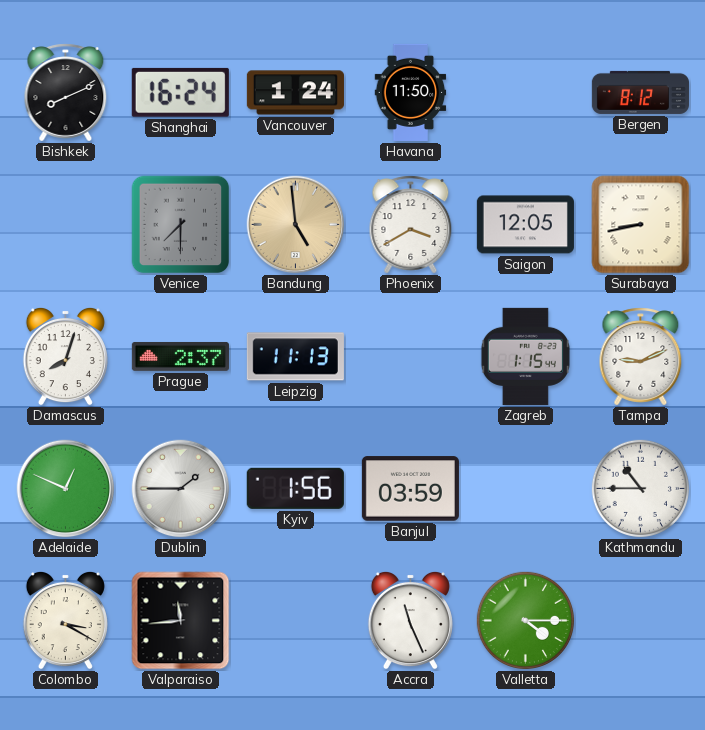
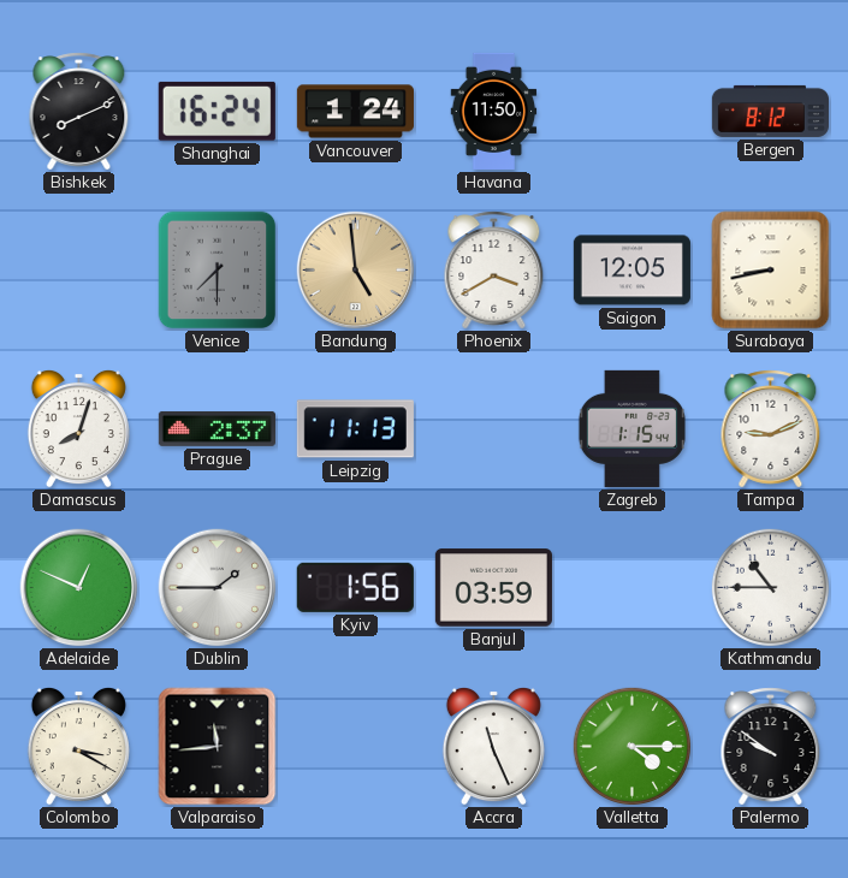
Palermo: none -> 9:51
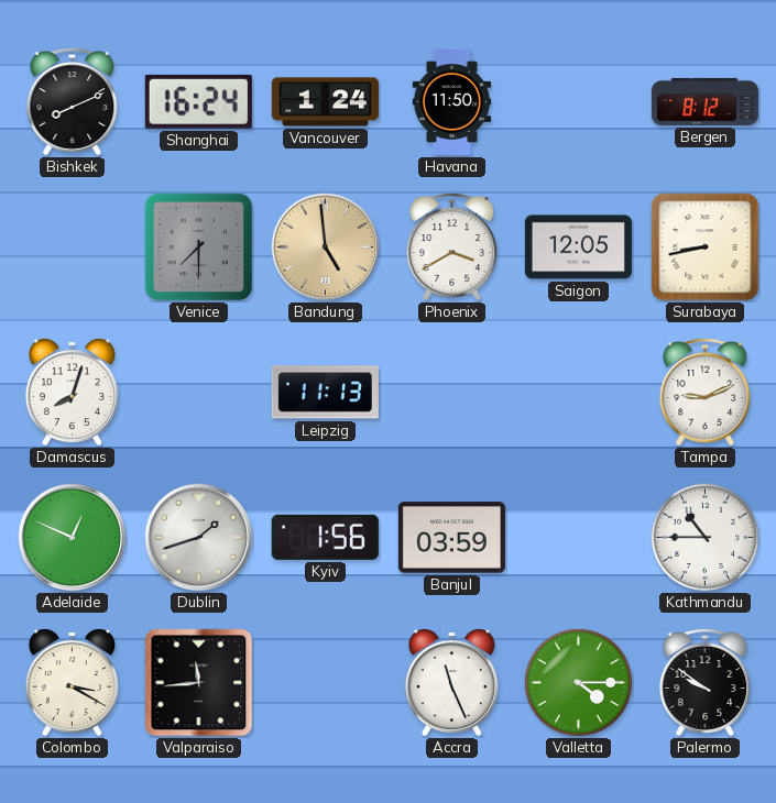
Prague: 2:37 -> none
Zagreb: 1:15 -> none
Dublin: 1:45 -> 1:42
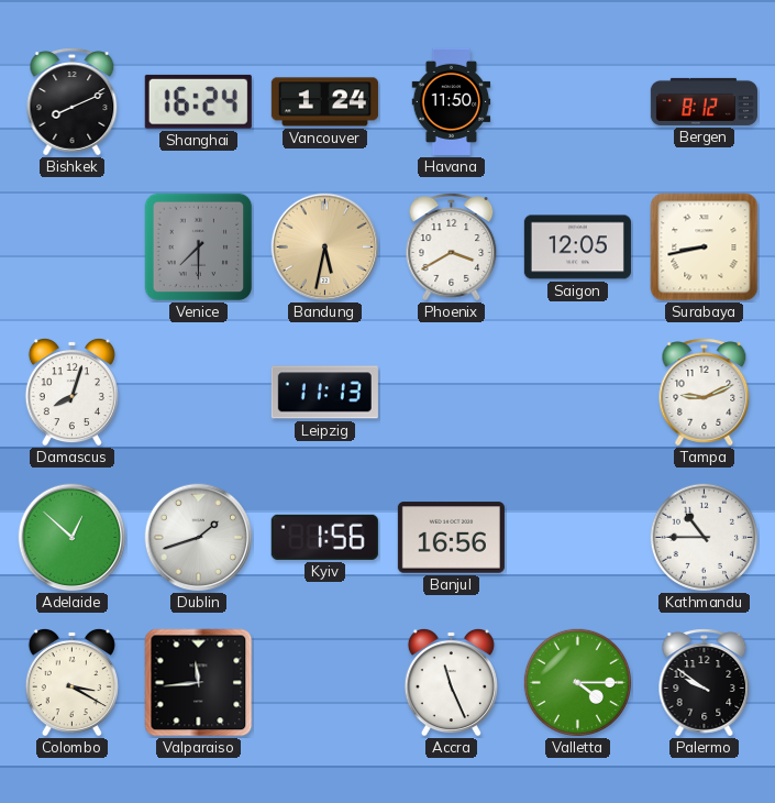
Bandung: 4:59 -> 5:32
Adelaide: 12:49 -> 12:52
Banjul: 03:59 -> 16:56
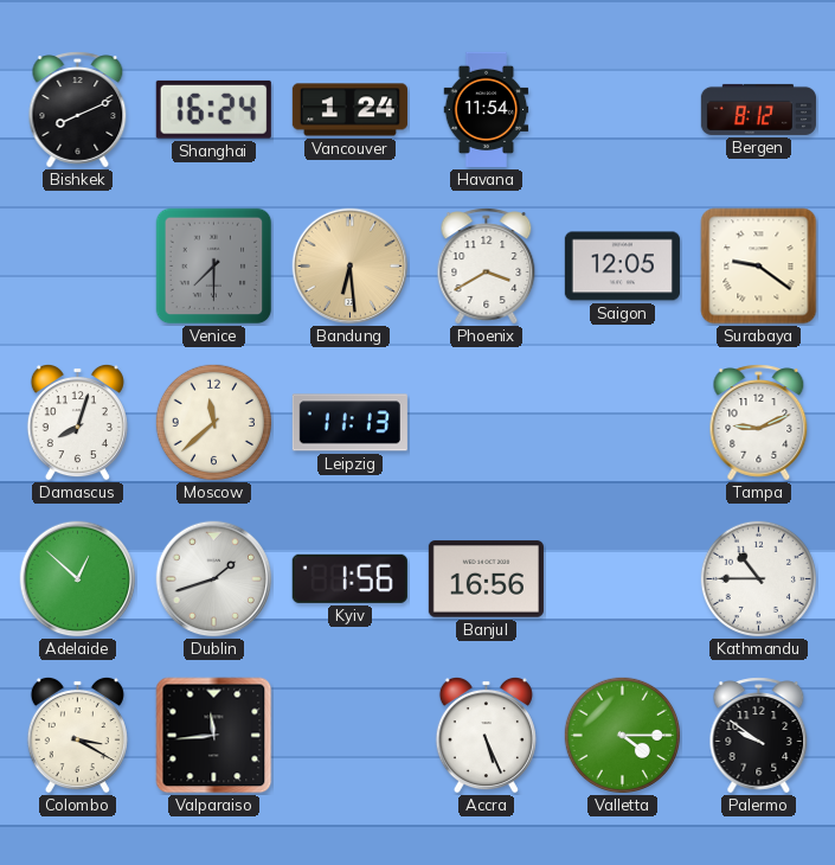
Havana: 11:50 -> 11:54
Bandung: 5:32 -> 6:29
Surabaya: 8:43 -> 9:21
Moscow: none -> 11:38
Accra: 11:26 -> 5:26
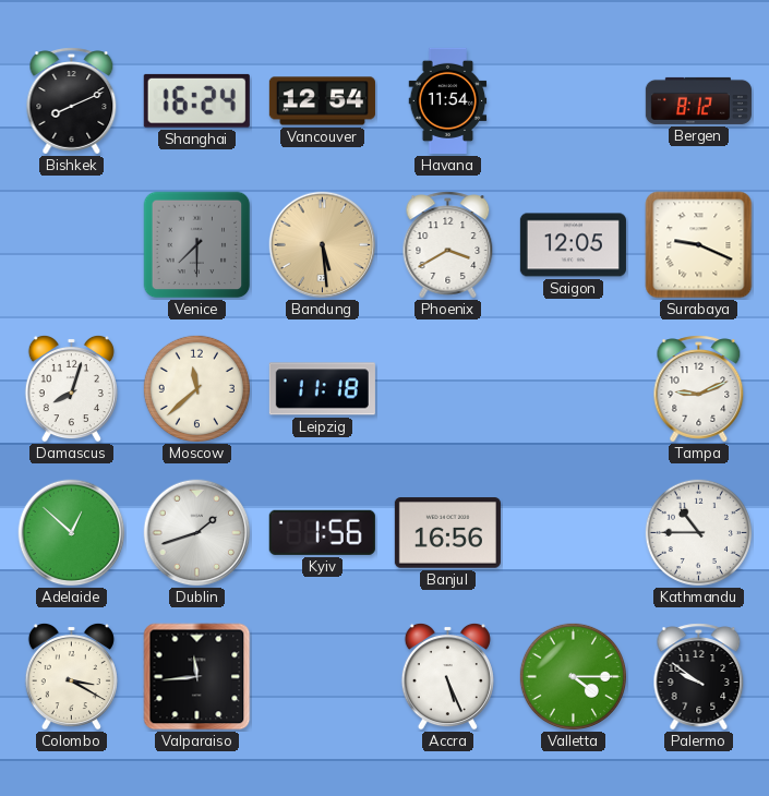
Vancouver: 1:24 -> 12:54
Bandung: 6:29 -> 5:29
Surabaya: 9:21 -> 9:19
Leipzig: 11:13 -> 11:18
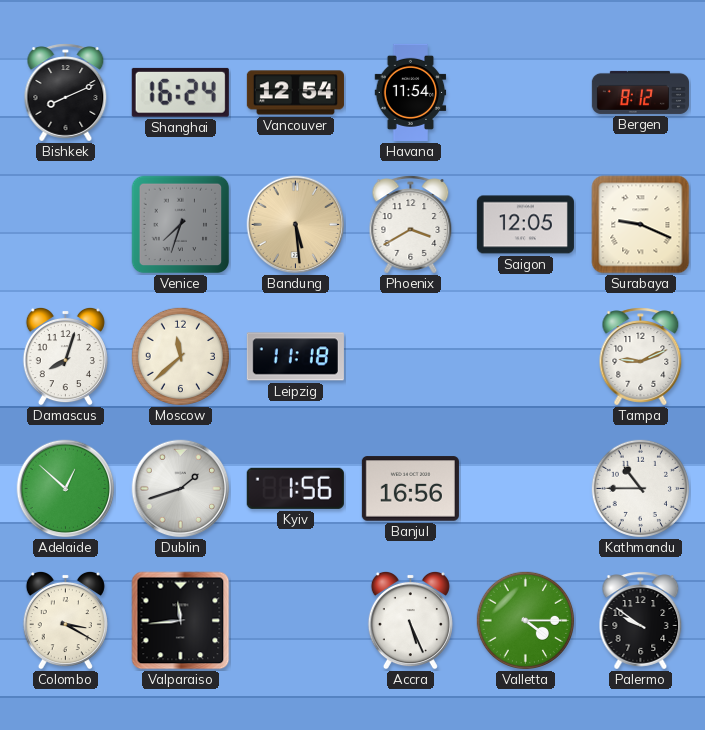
Venice: 7:30 -> 7:33
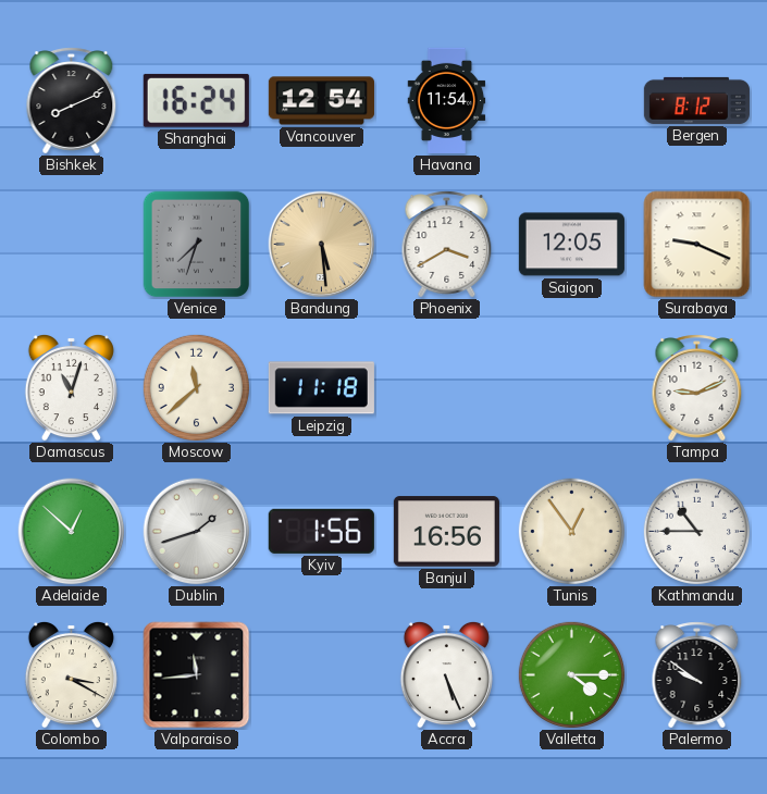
Damascus: 8:03 -> 11:03
Tunis: none -> 12:54
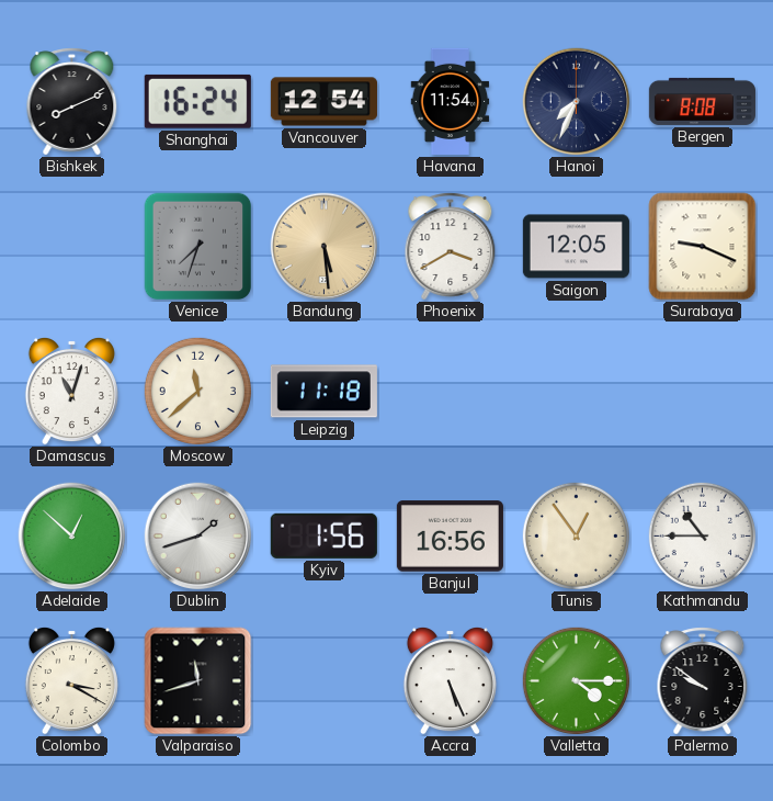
Hanoi: none -> 7:34
Bergen: 8:12 -> 8:08
Tampa: 9:11 -> none
Valparaiso: 11:44 -> 11:42
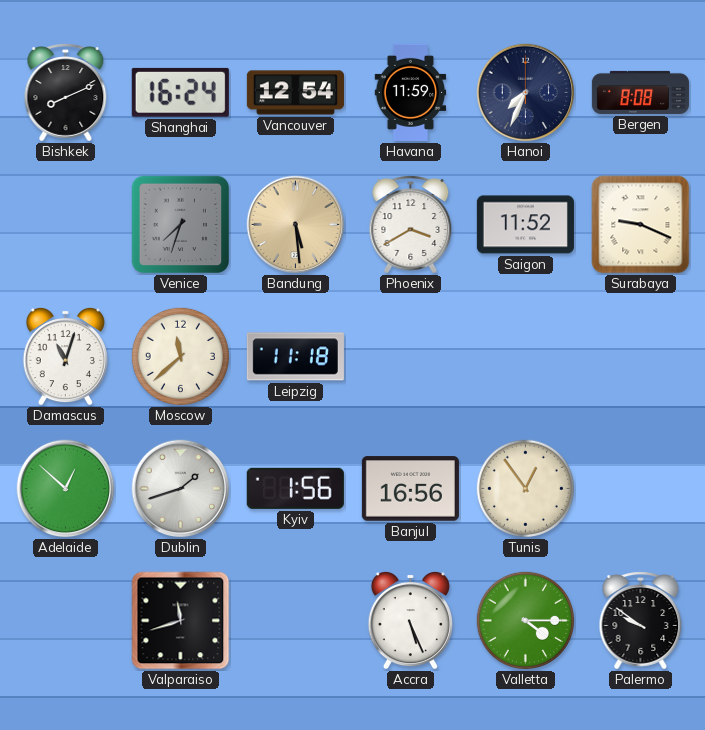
Havana: 11:54 -> 11:59
Saigon: 12:05 -> 11:52
Kathmandu: 10:45 -> none
Colombo: 3:20 -> none
